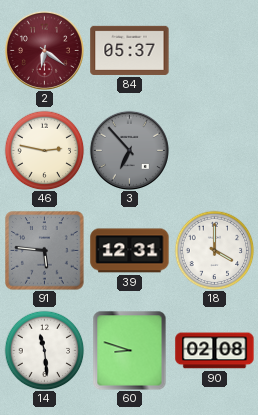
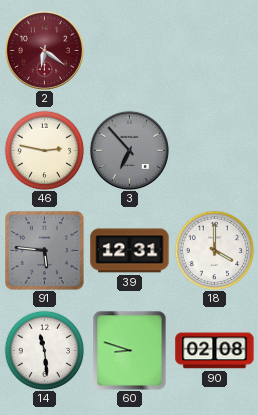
84: 05:37 -> none
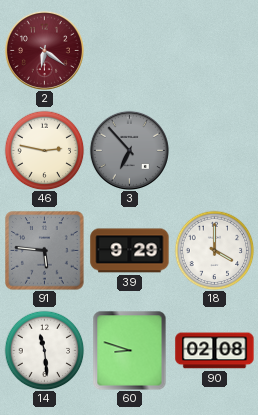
39: 12:31 -> 9:29
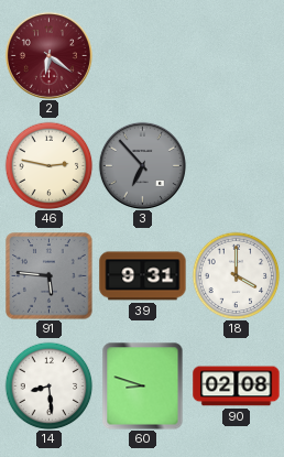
39: 9:29 -> 9:31
14: 11:29 -> 8:29
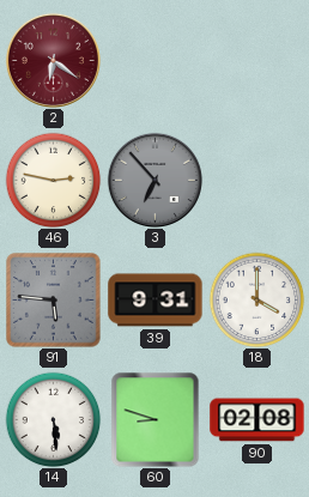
14: 8:29 -> 5:29
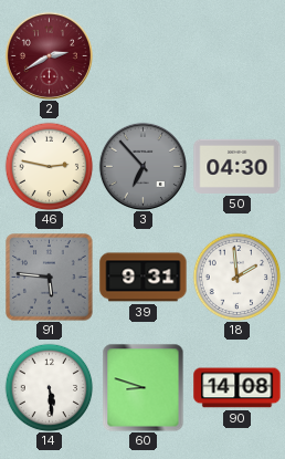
2: 6:21 -> 2:40
50: none -> 04:30
18: 4:00 -> 1:59
90: 02:08 -> 14:08
